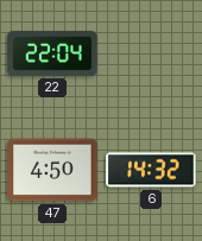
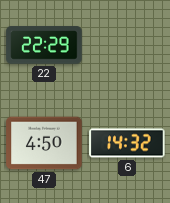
22: 22:04 -> 22:29
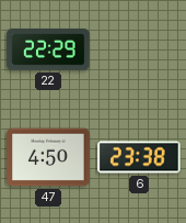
6: 14:32 -> 23:38
